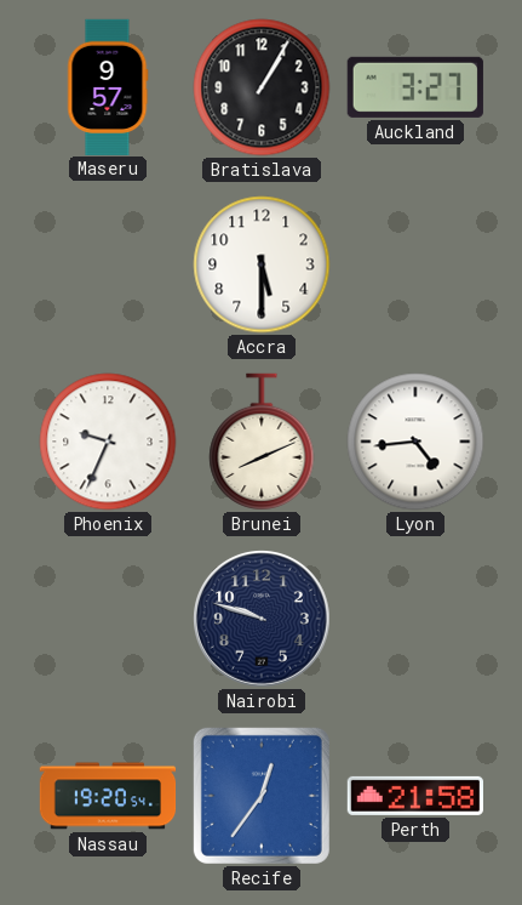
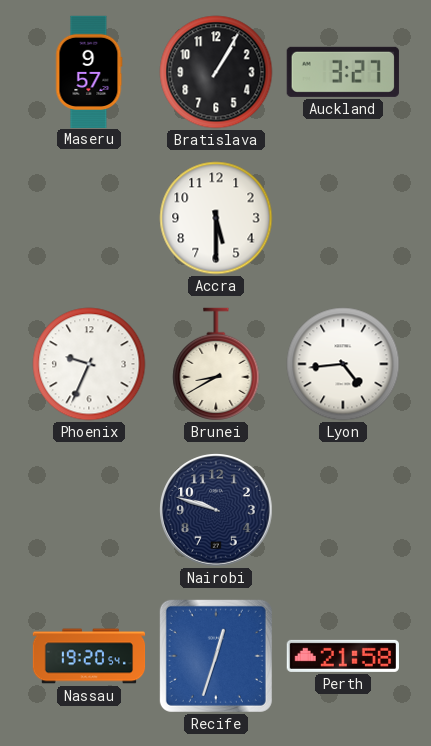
Brunei: 8:11 -> 8:40
Recife: 12:36 -> 12:33
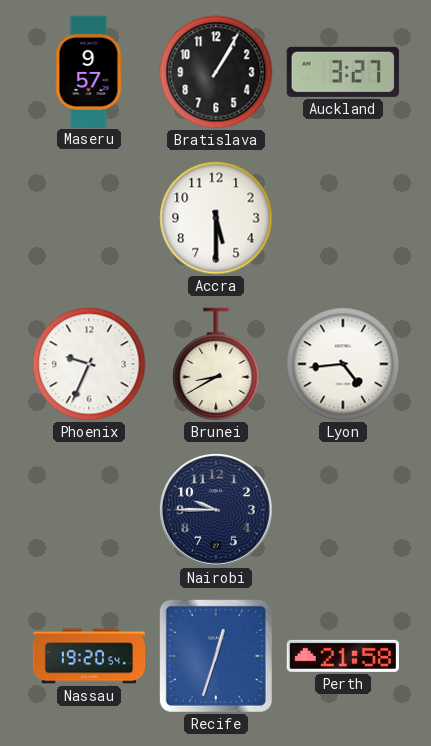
Nairobi: 9:48 -> 9:45
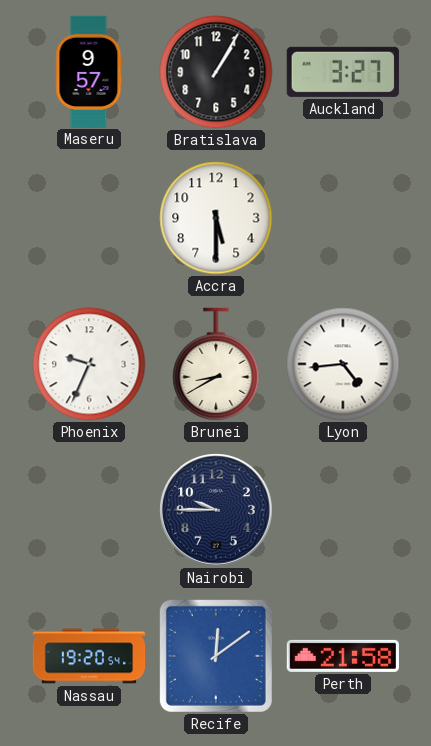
Recife: 12:33 -> 12:09
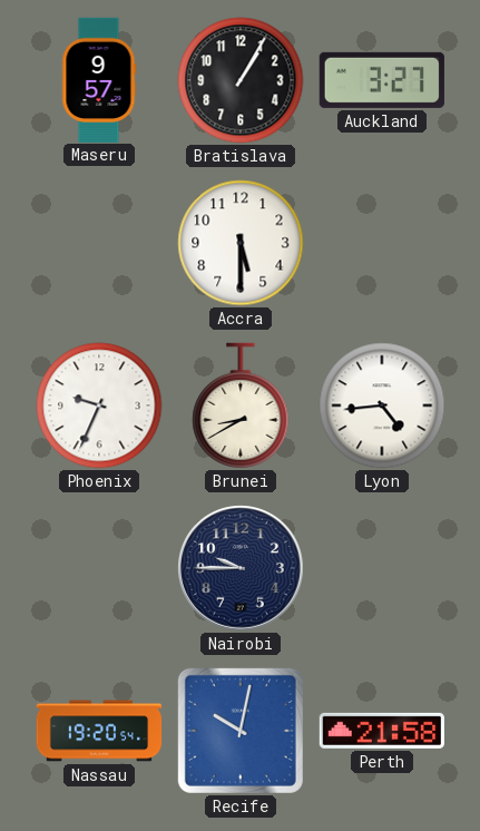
Recife: 12:09 -> 10:02
